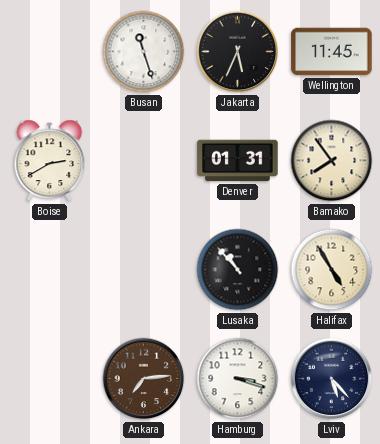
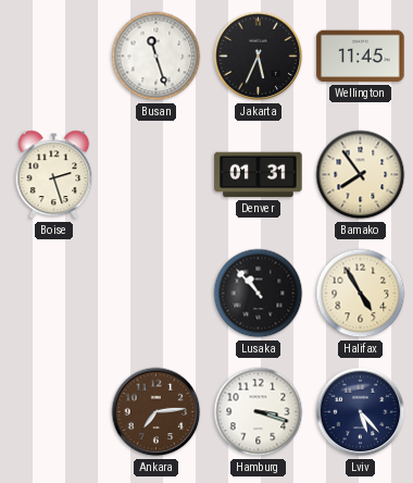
Boise: 2:40 -> 2:27
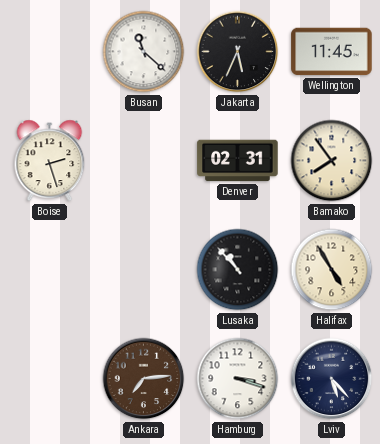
Busan: 11:27 -> 11:22
Denver: 01:31 -> 02:31
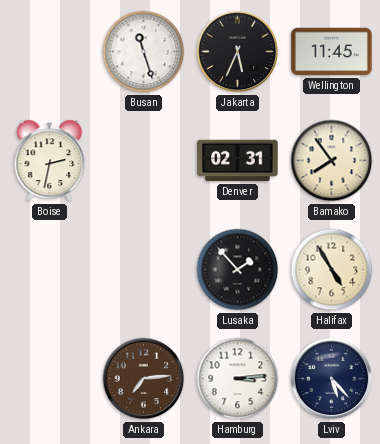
Busan: 11:22 -> 11:27
Boise: 2:27 -> 2:32
Lusaka: 10:53 -> 1:53
Hamburg: 3:18 -> 3:14
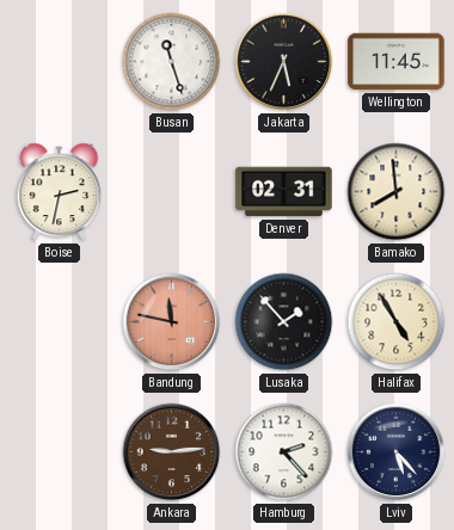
Bamako: 7:54 -> 7:59
Bandung: none -> 11:47
Ankara: 7:14 -> 9:14
Hamburg: 3:14 -> 2:23
